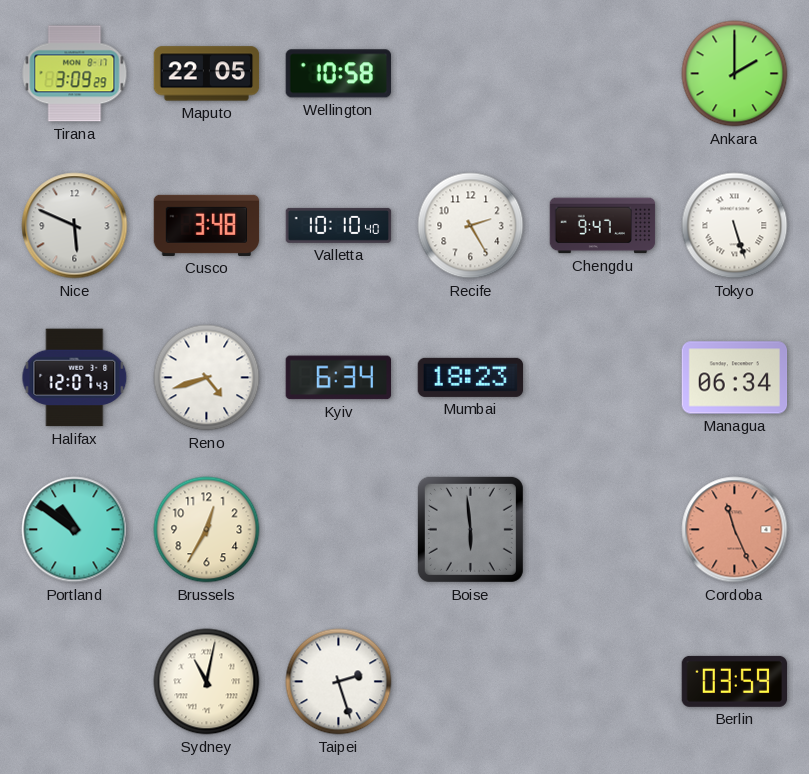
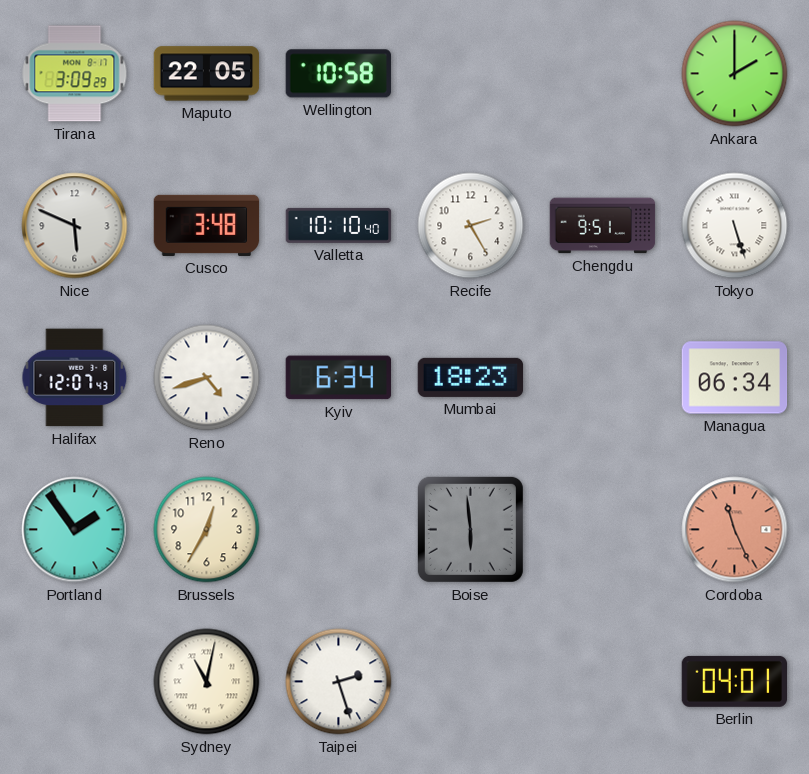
Chengdu: 9:47 -> 9:51
Portland: 10:51 -> 1:54
Berlin: 03:59 -> 04:01
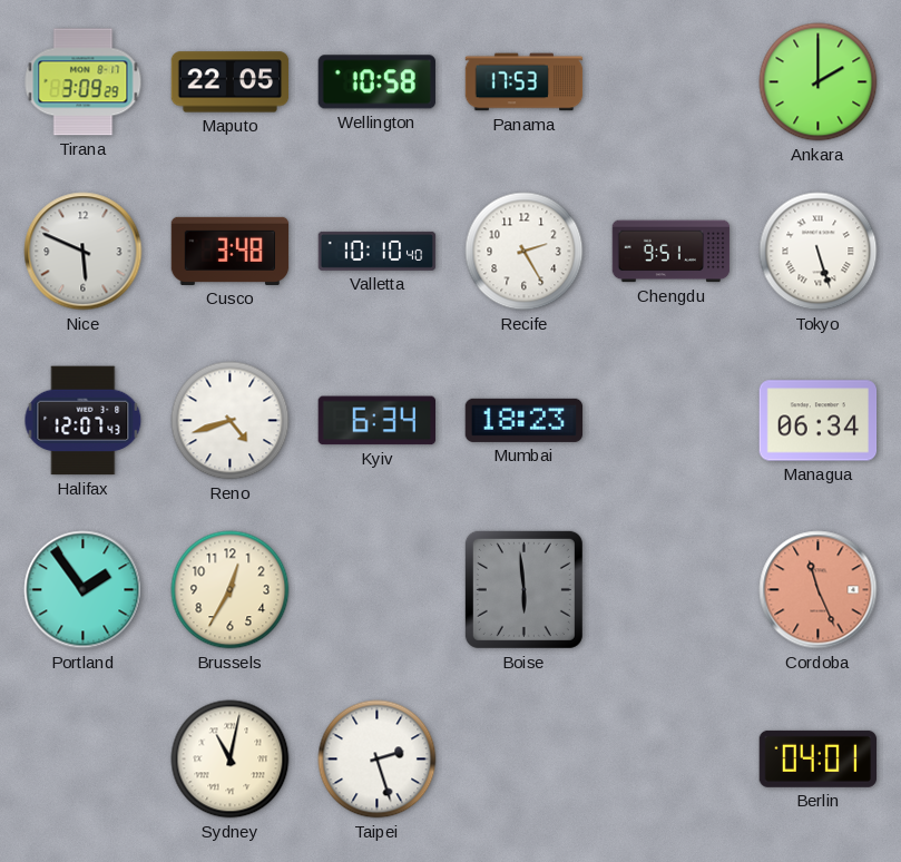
Panama: none -> 17:53
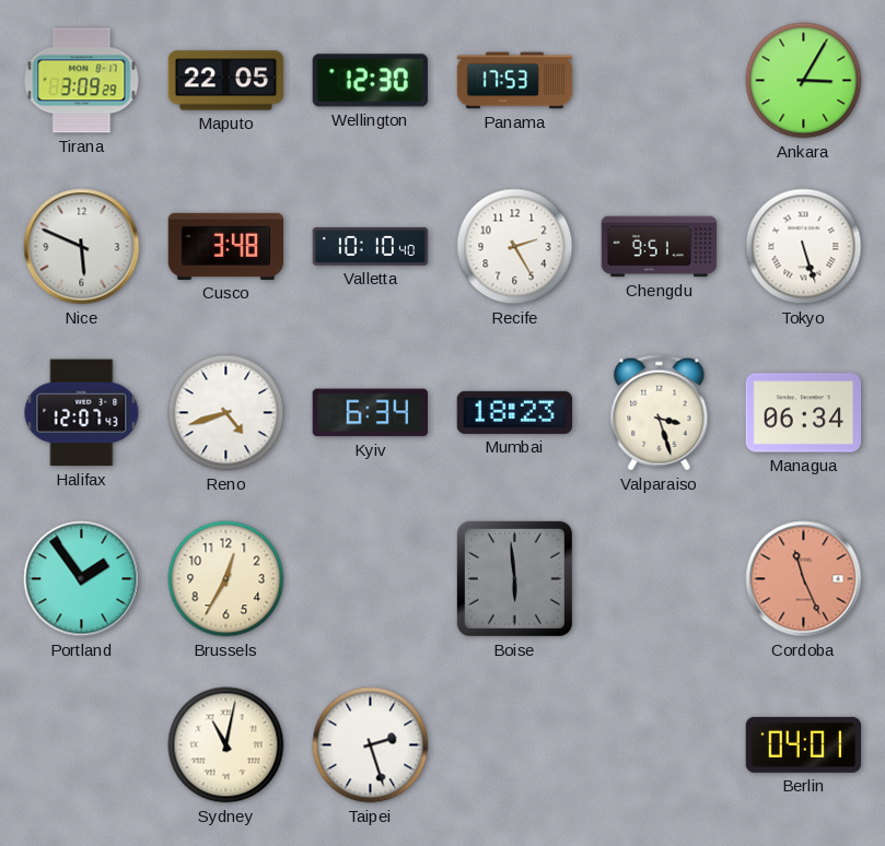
Wellington: 10:58 -> 12:30
Ankara: 2:00 -> 3:05
Valparaiso: none -> 3:27
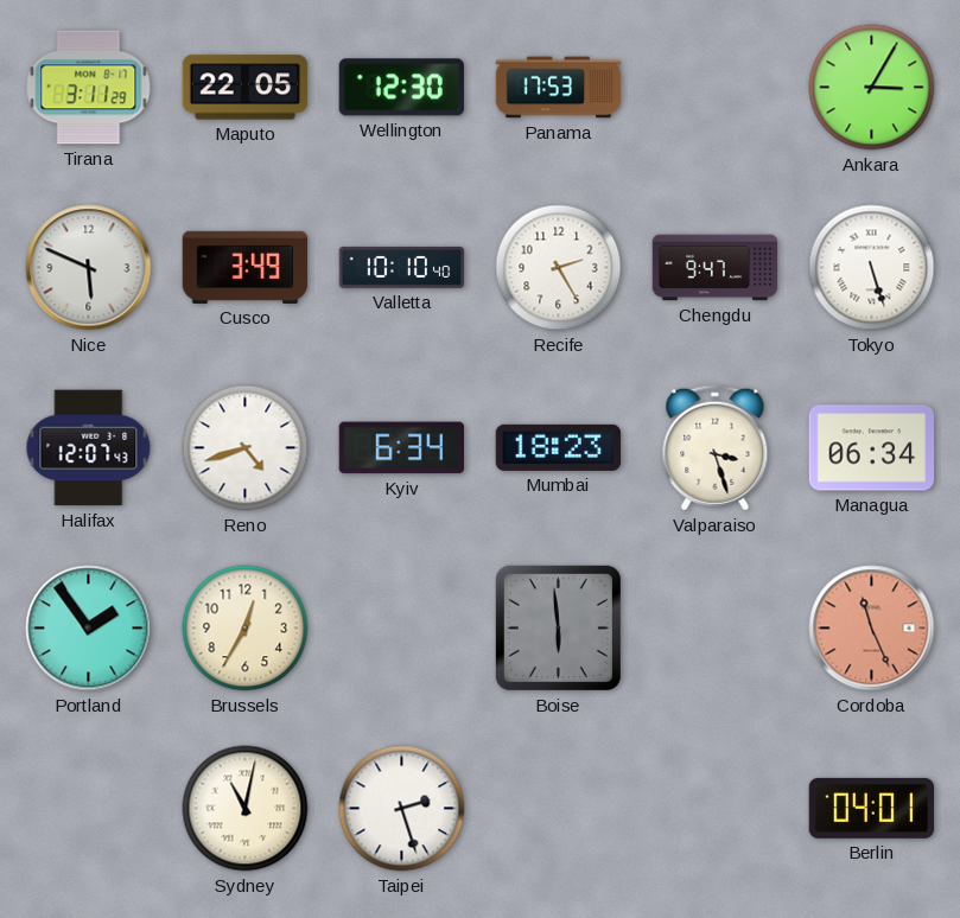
Tirana: 3:09 -> 3:11
Cusco: 3:48 -> 3:49
Chengdu: 9:51 -> 9:47
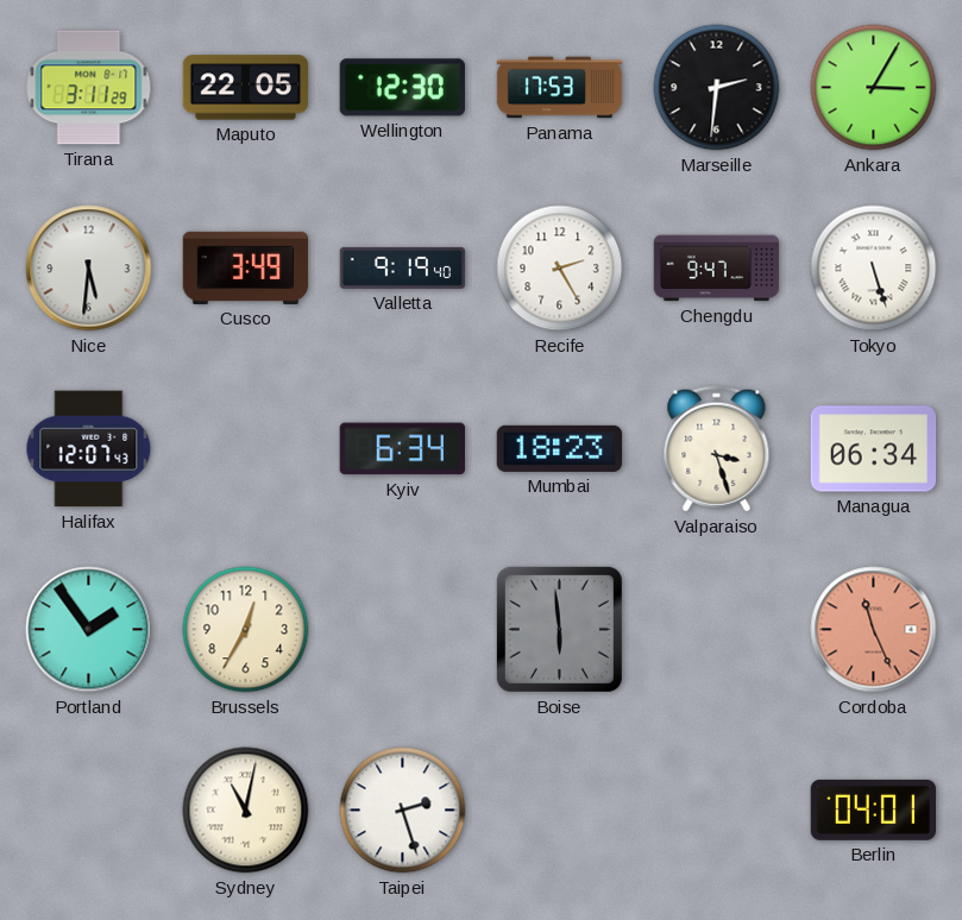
Marseille: none -> 2:31
Nice: 5:49 -> 5:31
Valletta: 10:10 -> 9:19
Reno: 4:42 -> none
